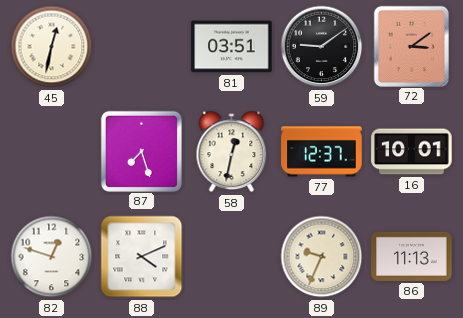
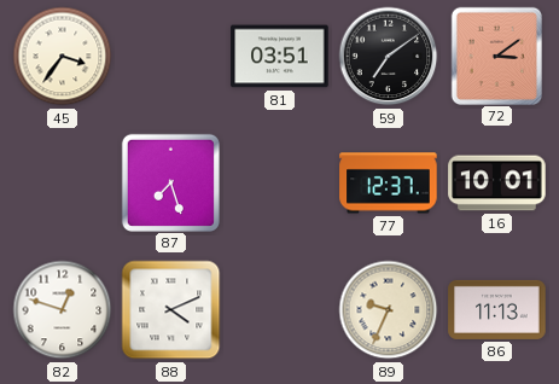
45: 12:32 -> 3:36
59: 9:09 -> 7:09
58: 12:32 -> none
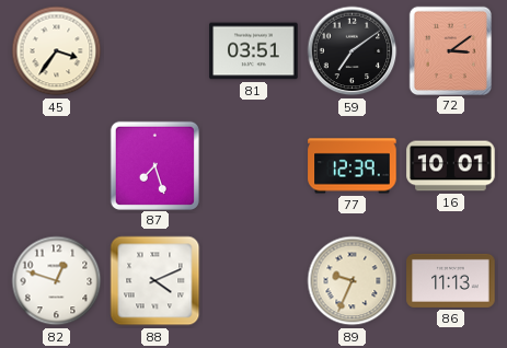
77: 12:37 -> 12:39
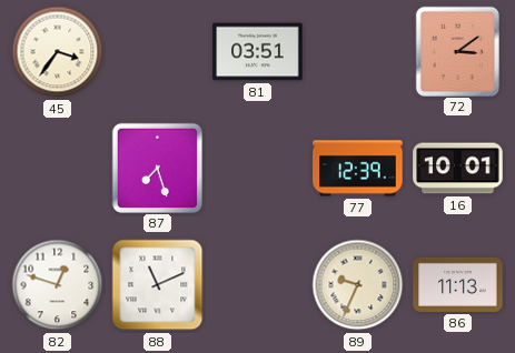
59: 7:09 -> none
88: 4:11 -> 11:11
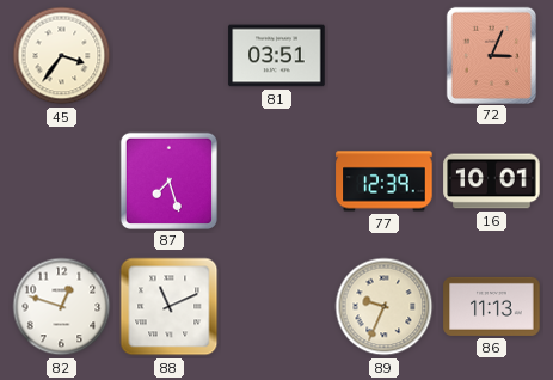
72: 3:09 -> 3:04
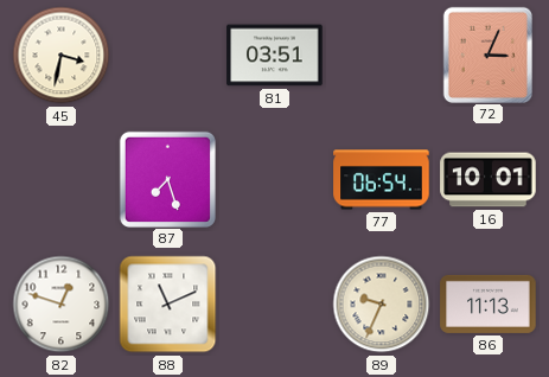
45: 3:36 -> 3:32
77: 12:39 -> 06:54
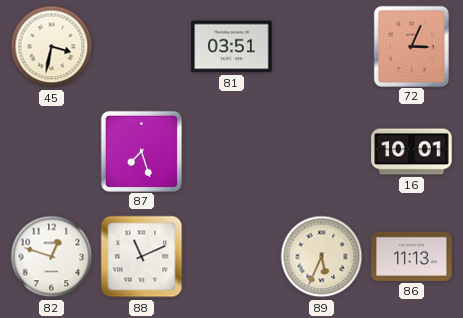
77: 06:54 -> none
89: 9:34 -> 5:34
